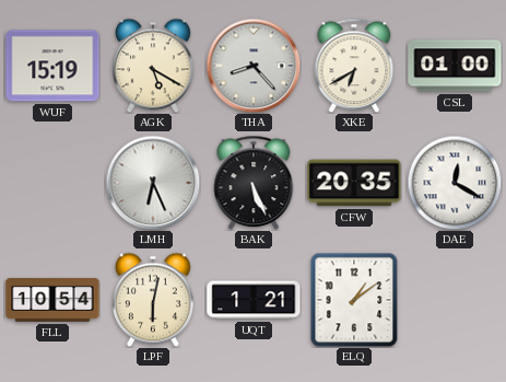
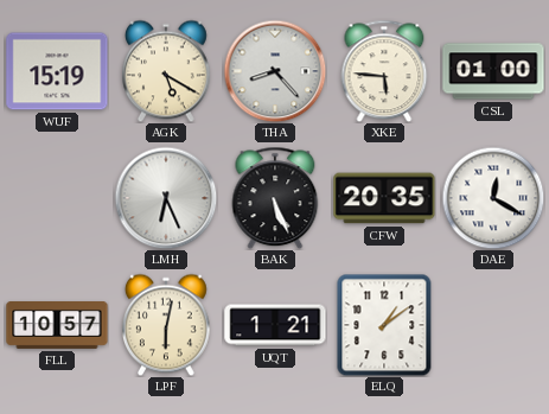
XKE: 6:40 -> 5:46
FLL: 10:54 -> 10:57
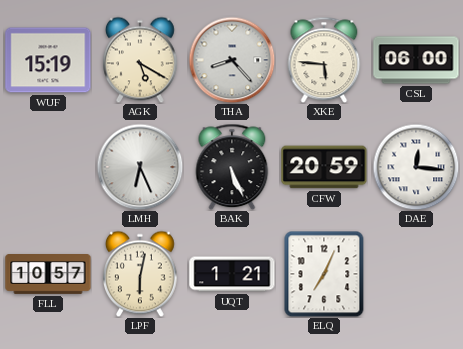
CSL: 01:00 -> 06:00
CFW: 20:35 -> 20:59
DAE: 12:20 -> 12:16
ELQ: 1:09 -> 7:04
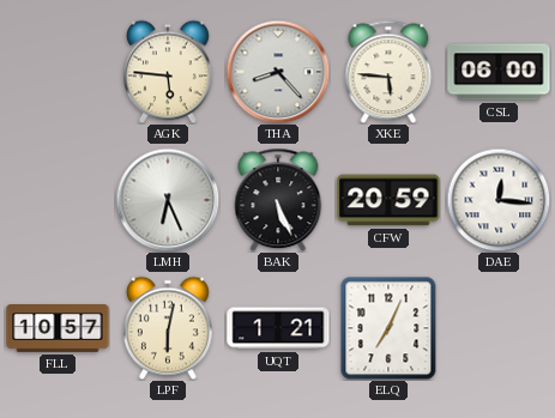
WUF: 15:19 -> none
AGK: 5:20 -> 5:46
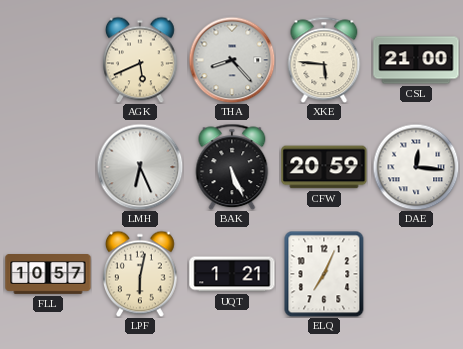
AGK: 5:46 -> 5:41
CSL: 06:00 -> 21:00
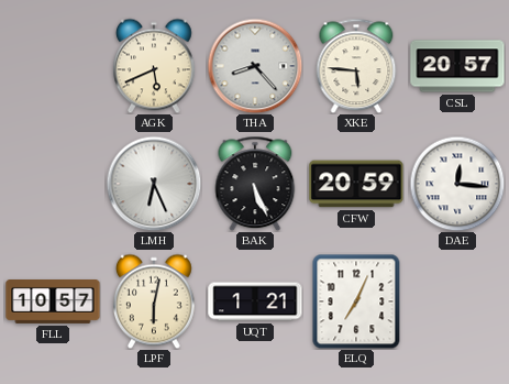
CSL: 21:00 -> 20:57
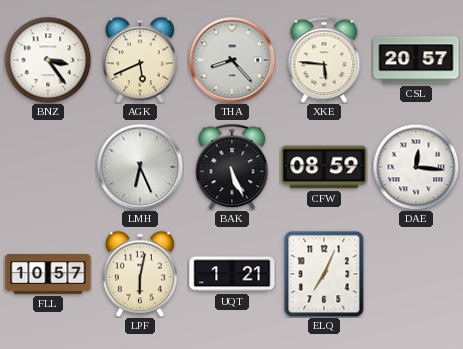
BNZ: none -> 3:24
CFW: 20:59 -> 08:59
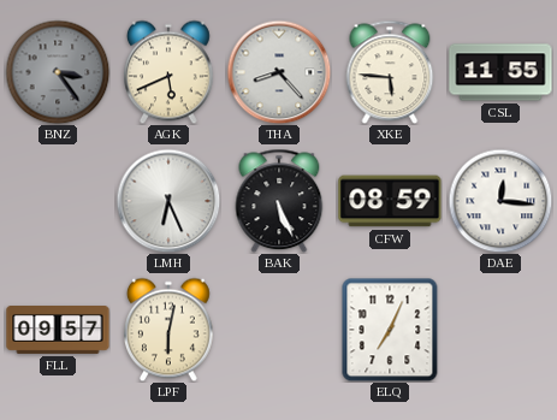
BNZ dial: white -> grey
CSL: 20:57 -> 11:55
FLL: 10:57 -> 09:57
UQT: 1:21 -> none
